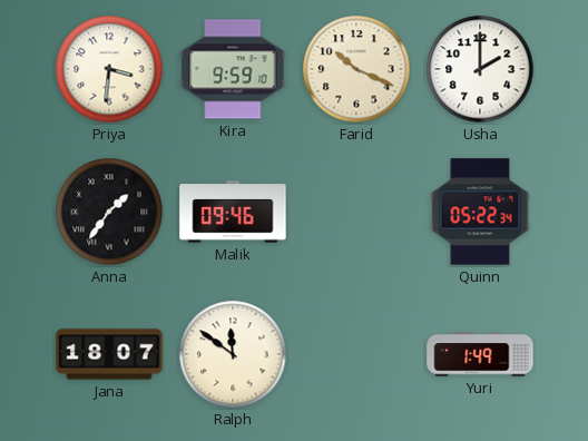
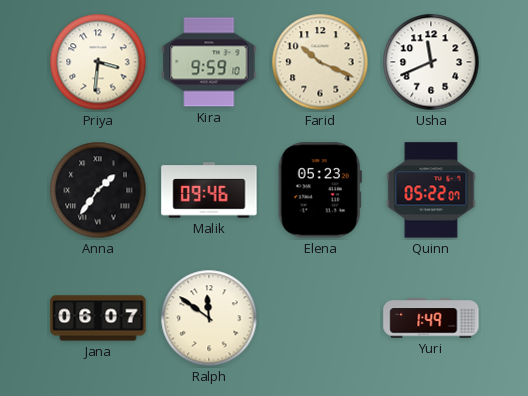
Usha: 2:00 -> 11:41
Elena: none -> 05:23
Quinn: 05:22:34 -> 05:22:07
Jana: 18:07 -> 06:07
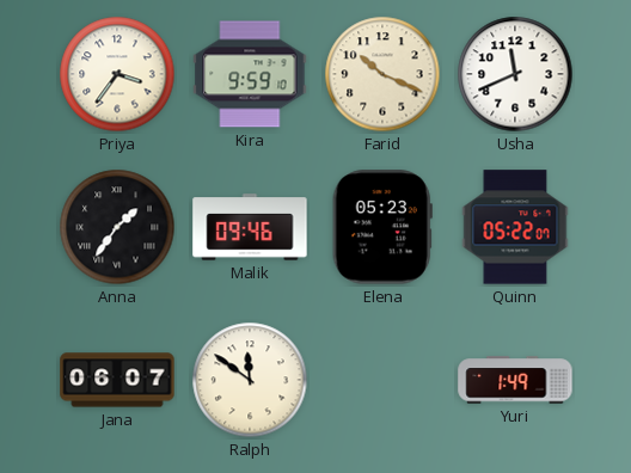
Priya: 3:31 -> 3:36
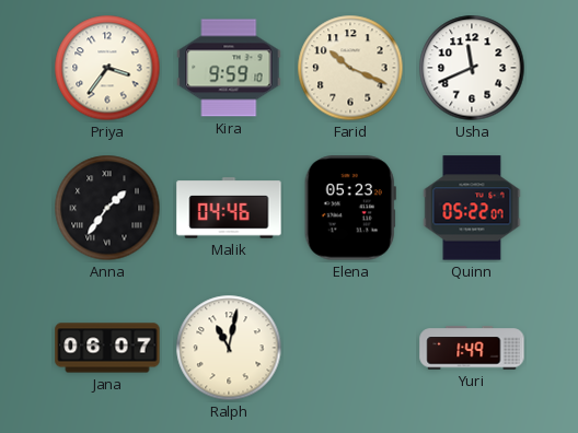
Malik: 09:46 -> 04:46
Ralph: 11:51 -> 11:02
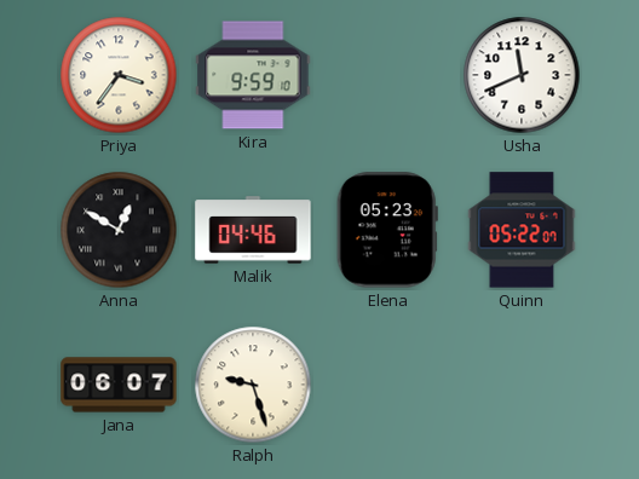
Farid: 10:19 -> none
Anna: 1:36 -> 12:50
Ralph: 11:02 -> 9:27
Yuri: 1:49 -> none
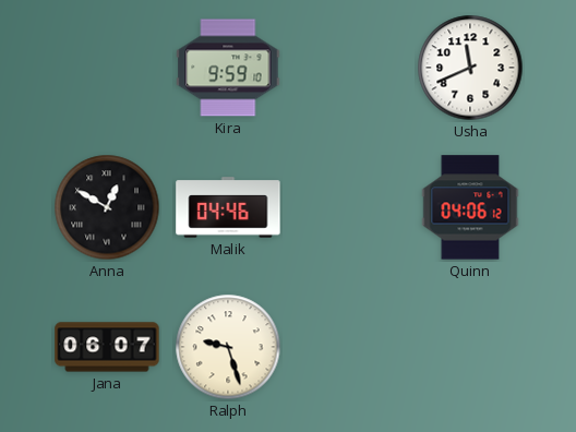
Priya: 3:36 -> none
Elena: 05:23 -> none
Quinn: 05:22 -> 04:06
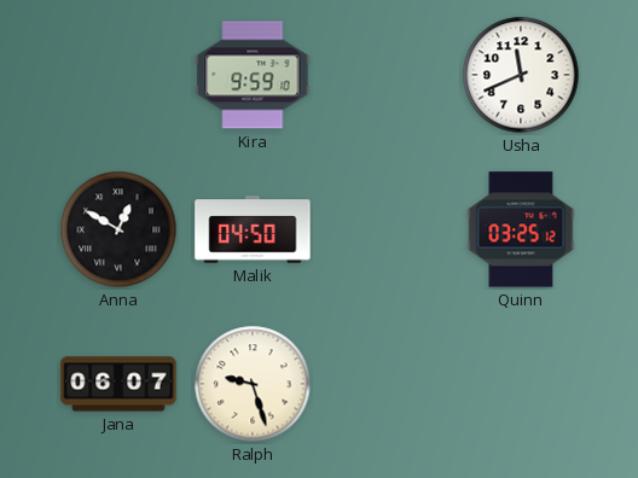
Malik: 04:46 -> 04:50
Quinn: 04:06 -> 03:25
